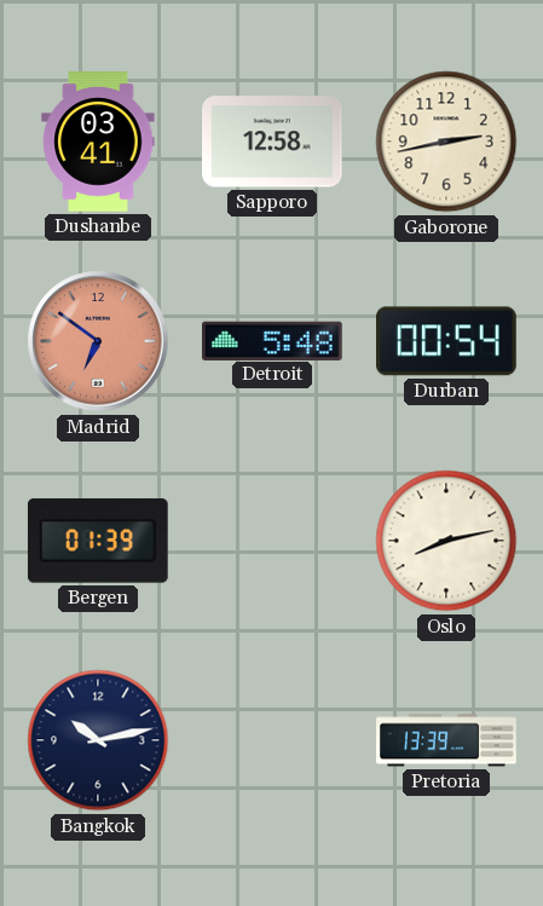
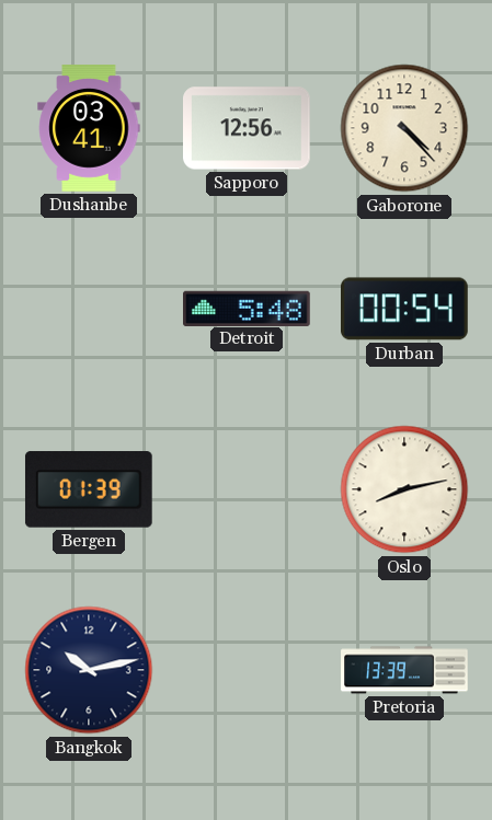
Sapporo: 12:58 -> 12:56
Gaborone: 2:43 -> 4:23
Madrid: 6:51 -> none
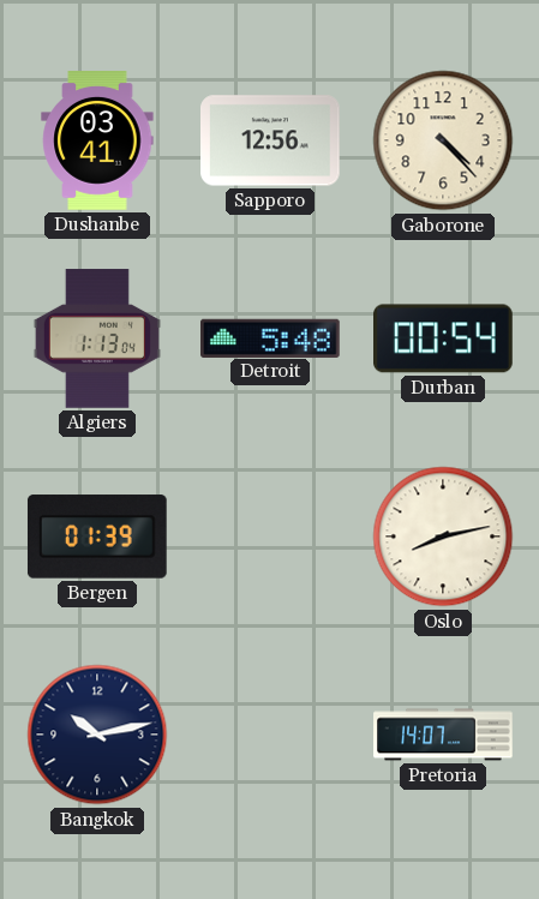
Algiers: none -> 1:13
Pretoria: 13:39 -> 14:07
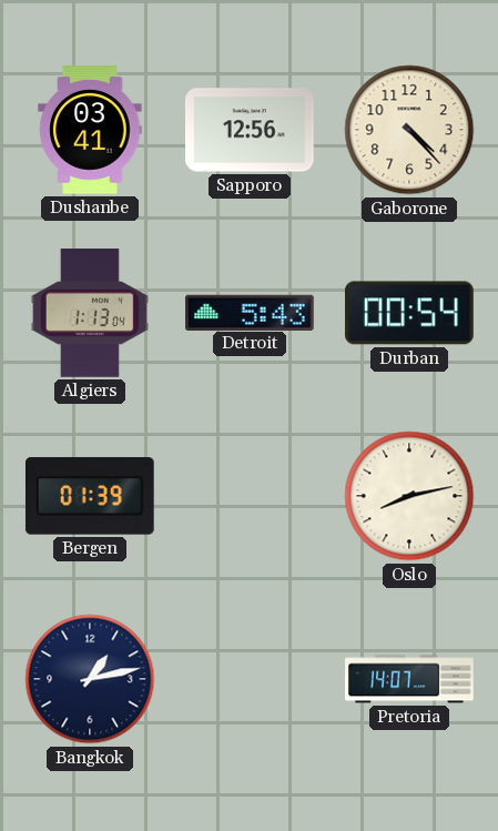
Detroit: 5:48 -> 5:43
Bangkok: 10:13 -> 1:13
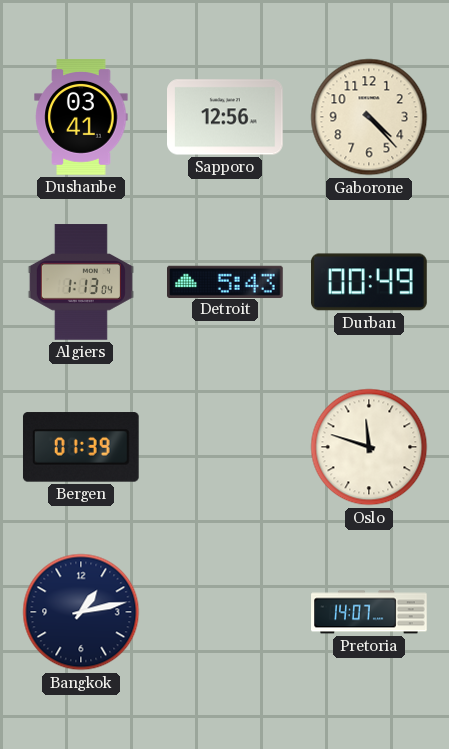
Durban: 00:54 -> 00:49
Oslo: 8:13 -> 11:48
